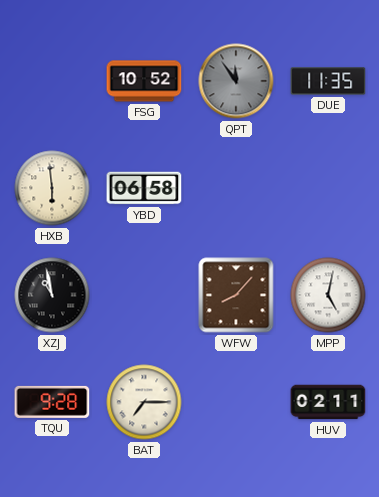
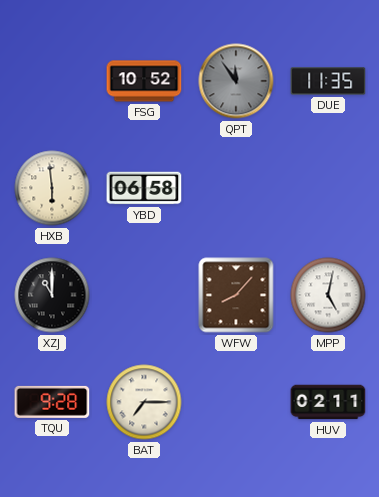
XZJ: 10:58 -> 11:00
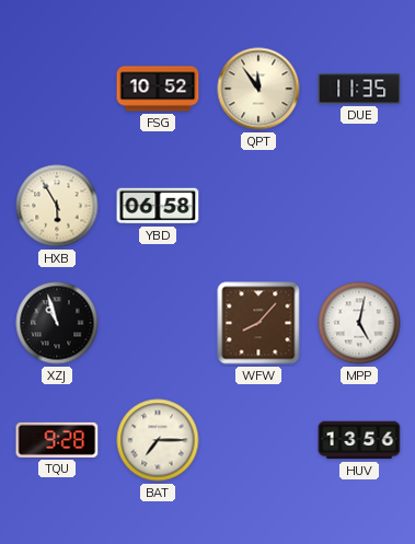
QPT dial: grey -> cream
HXB: 5:59 -> 5:55
XZJ: 11:00 -> 10:57
HUV: 02:11 -> 13:56
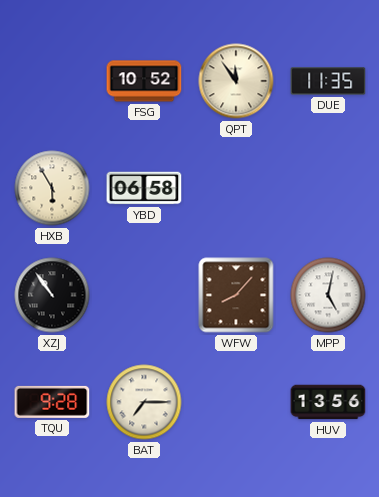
XZJ: 10:57 -> 10:54
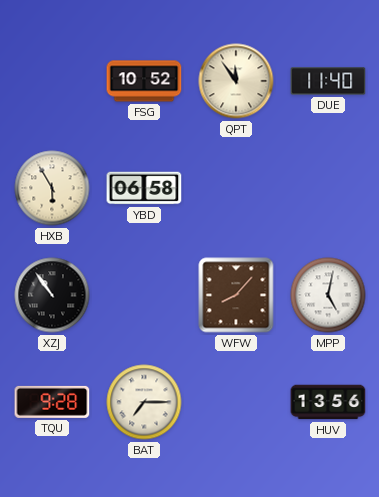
DUE: 11:35 -> 11:40
